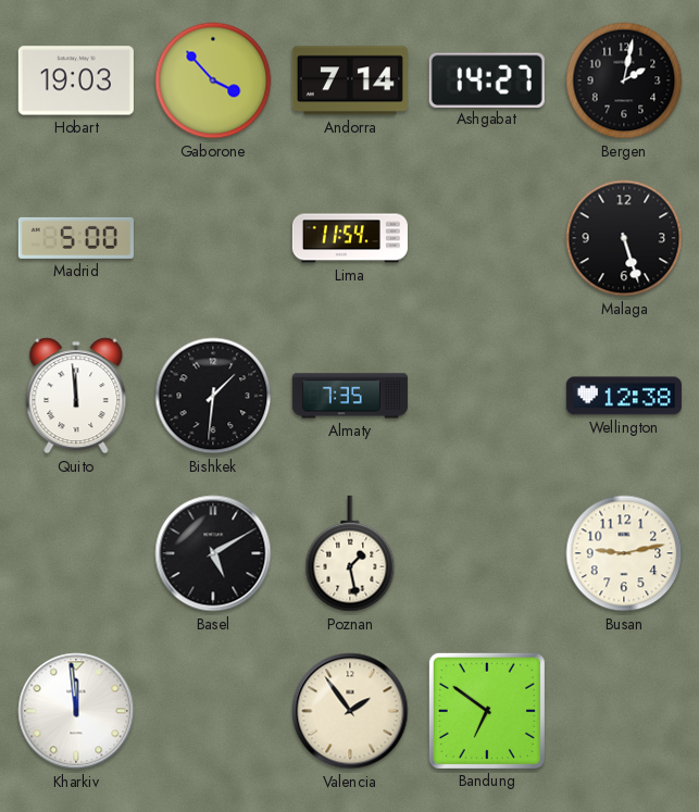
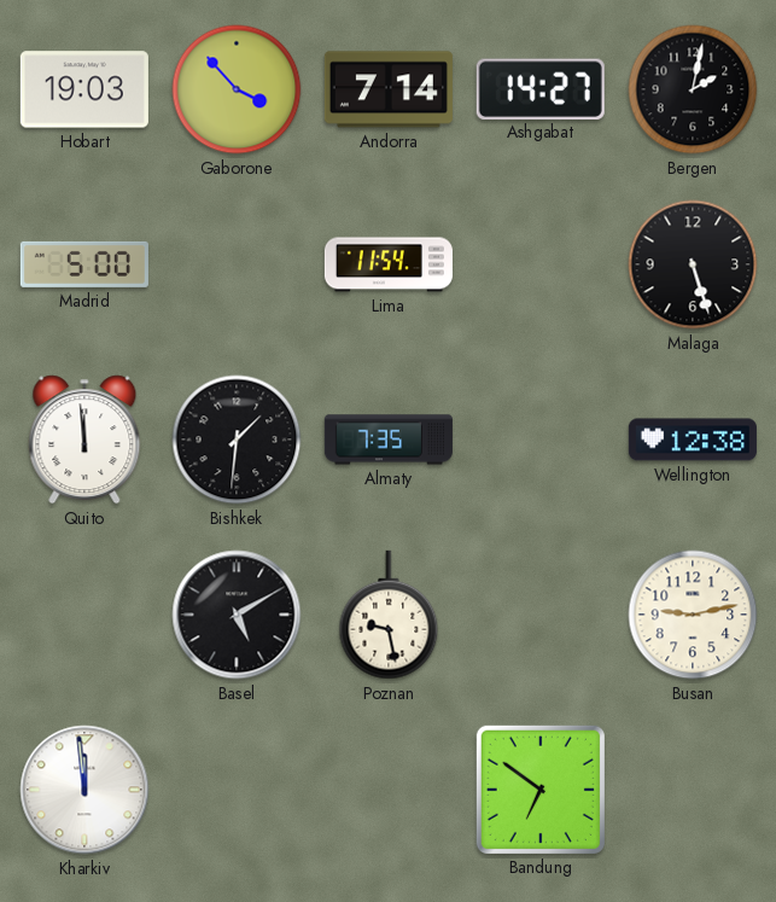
Poznan: 1:28 -> 9:28
Valencia: 1:54 -> none
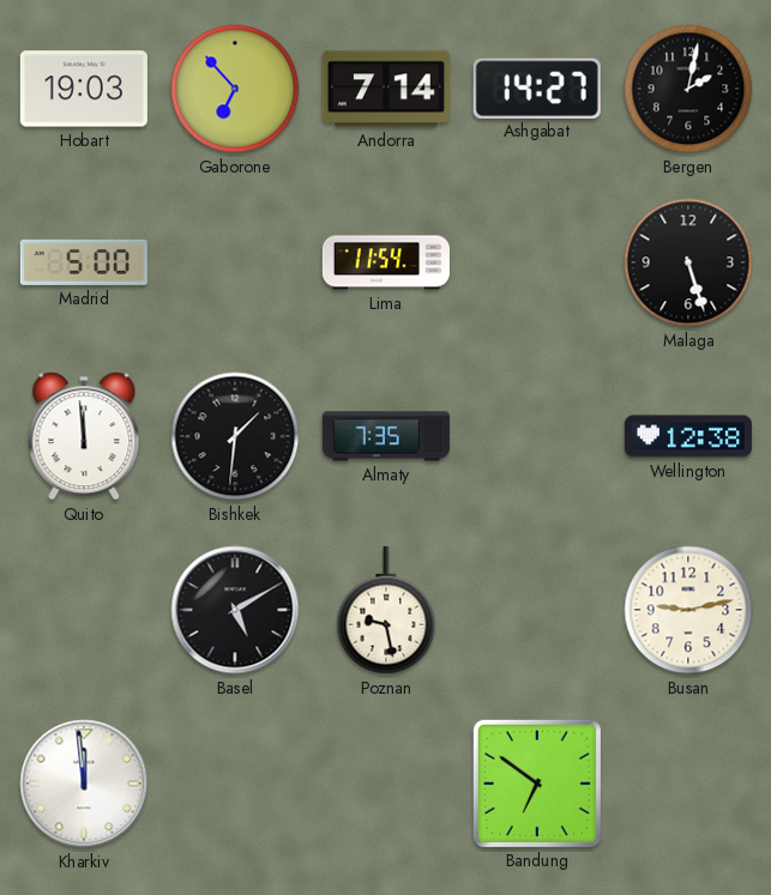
Gaborone: 3:53 -> 6:53
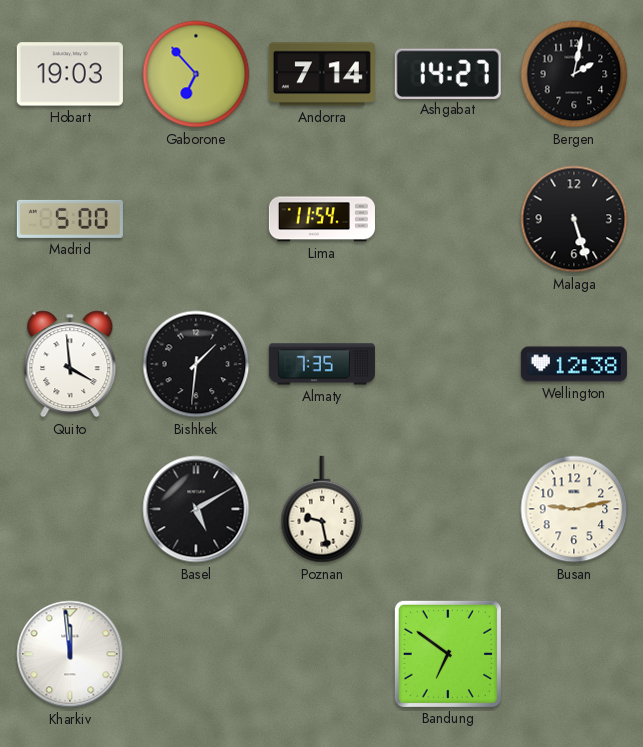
Quito: 11:59 -> 3:59
